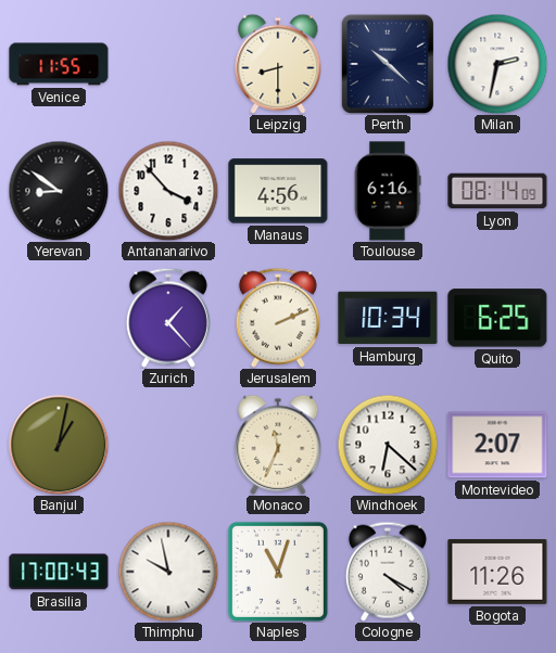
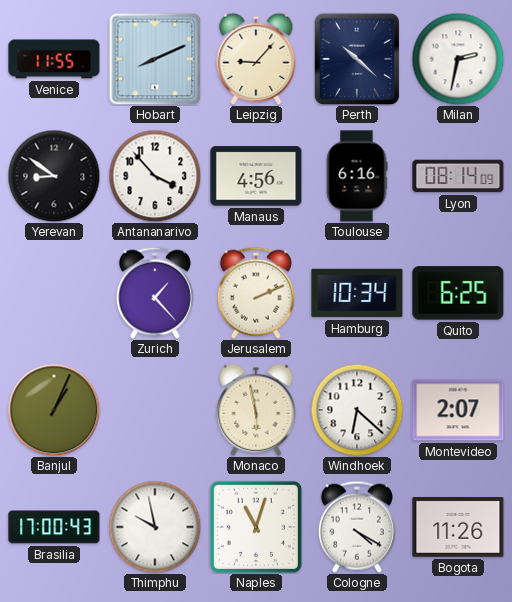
Hobart: none -> 8:11
Leipzig: 8:30 -> 9:07
Banjul: 1:02 -> 1:04
Monaco: 11:34 -> 5:58
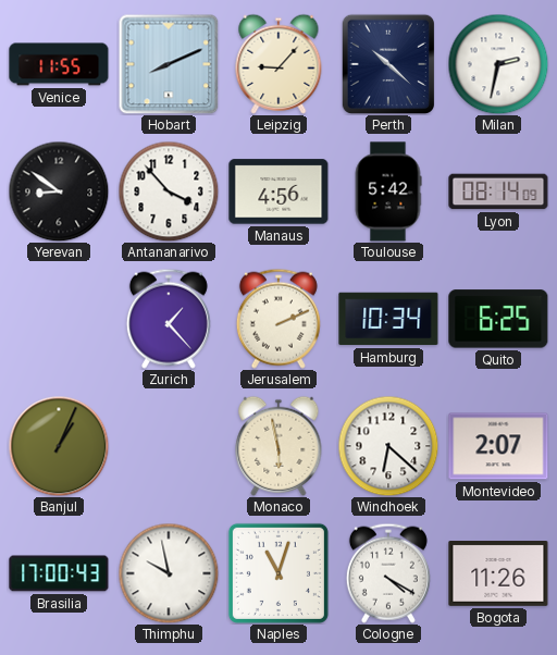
Toulouse: 6:16 -> 5:42
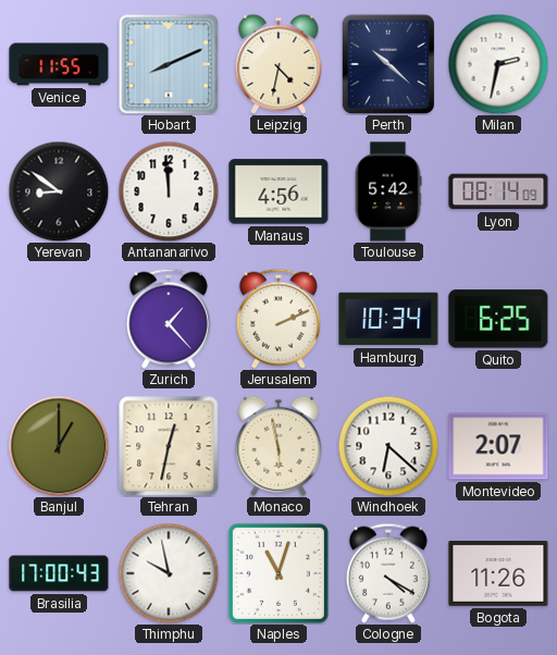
Leipzig: 9:07 -> 4:32
Antananarivo: 3:53 -> 11:59
Banjul: 1:04 -> 1:00
Tehran: none -> 12:32
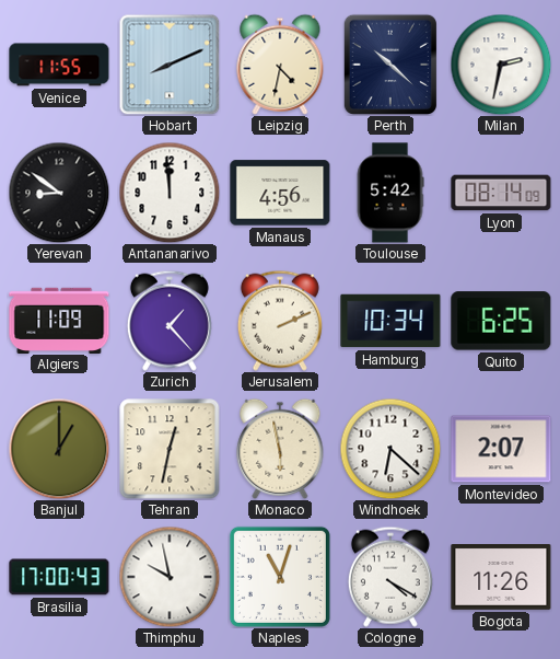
Algiers: none -> 11:09
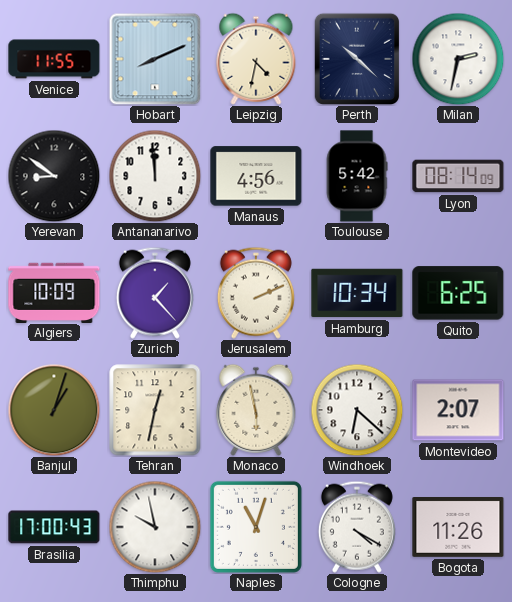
Algiers: 11:09 -> 10:09
Banjul: 1:00 -> 1:03
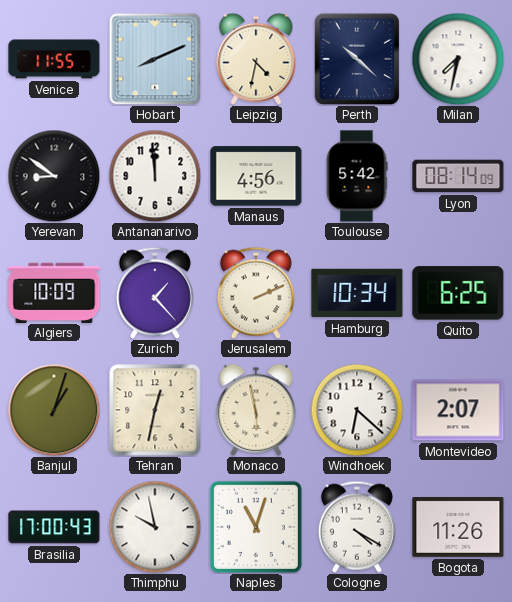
Milan: 2:32 -> 7:32
